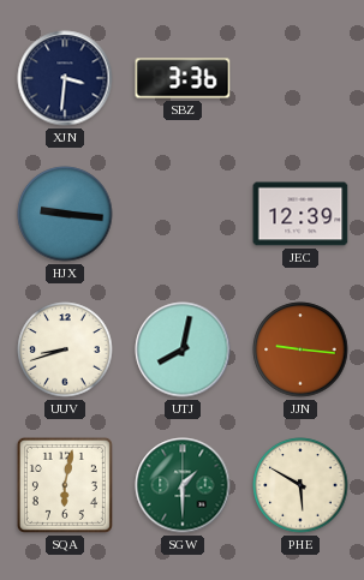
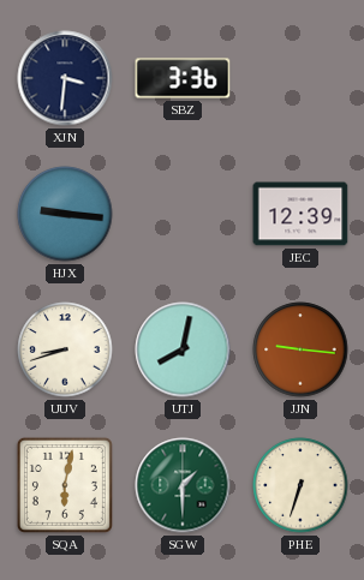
PHE: 5:50 -> 6:33
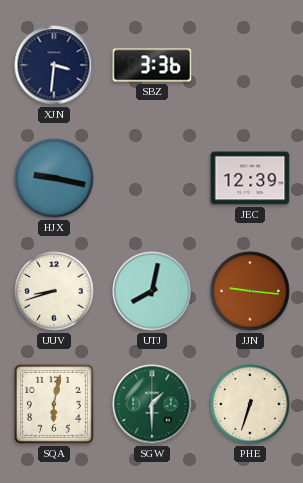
HJX: 9:16 -> 9:17
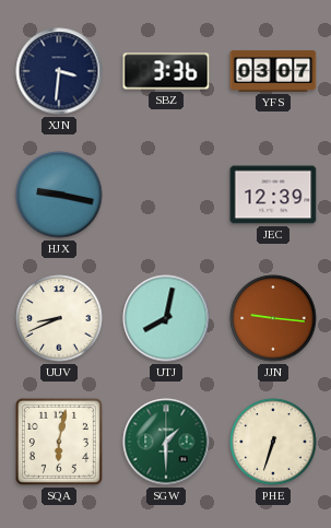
YFS: none -> 03:07
UUV: 8:42 -> 8:41
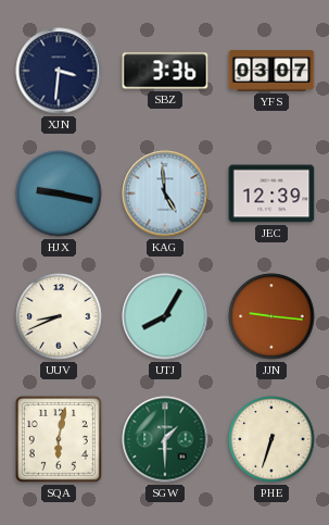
KAG: none -> 4:59
UTJ: 8:02 -> 8:05
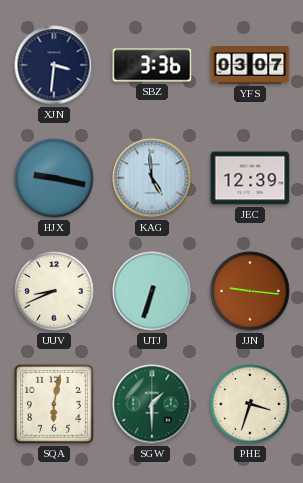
UTJ: 8:05 -> 6:33
PHE: 6:33 -> 3:33
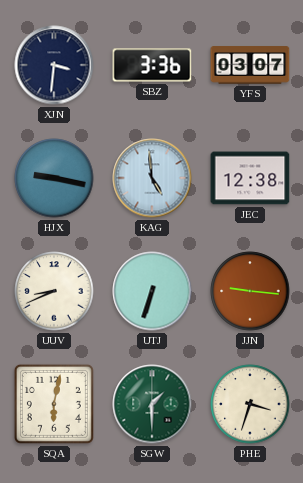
JEC: 12:39 -> 12:38
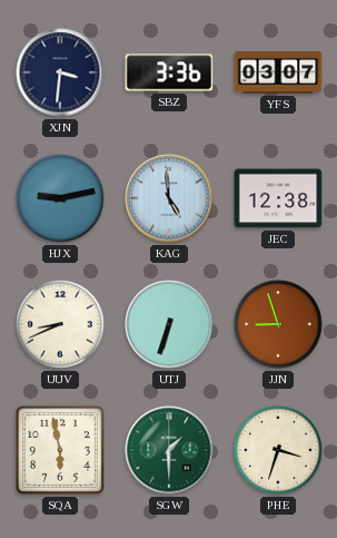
HJX: 9:17 -> 9:13
JJN: 9:16 -> 8:57
SQA: 6:02 -> 5:58
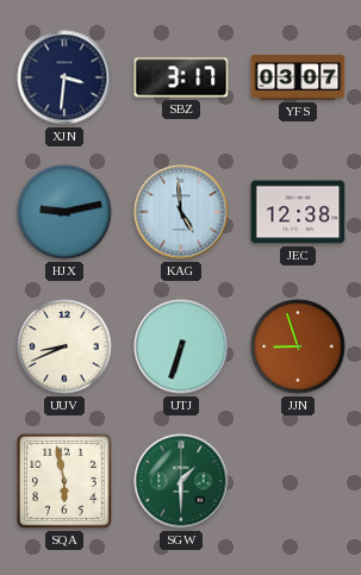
SBZ: 3:36 -> 3:17
PHE: 3:33 -> none
